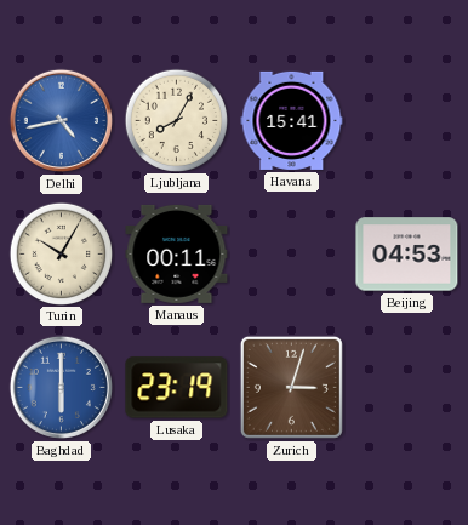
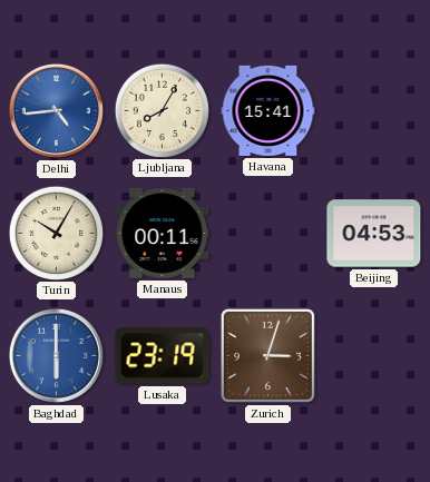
Delhi: 4:43 -> 4:44
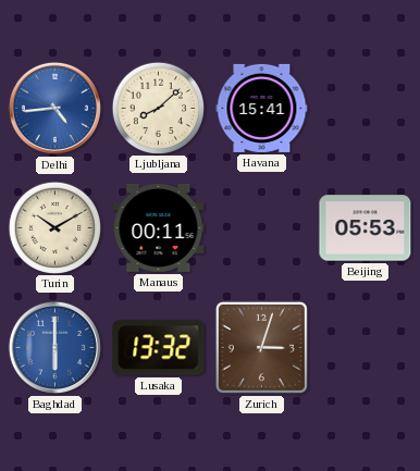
Ljubljana: 8:05 -> 8:08
Turin: 10:05 -> 10:10
Beijing: 04:53 -> 05:53
Lusaka: 23:19 -> 13:32
